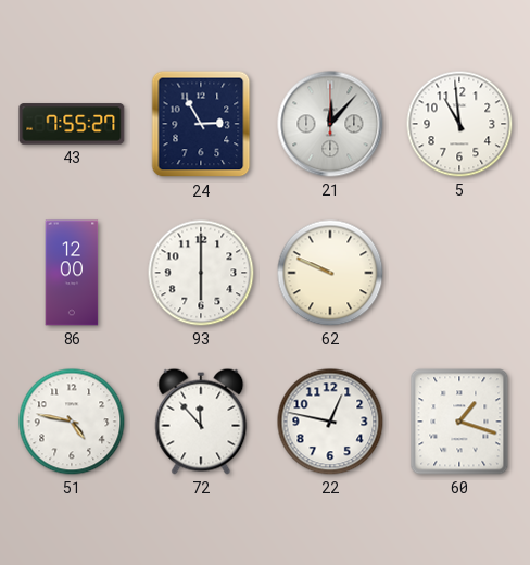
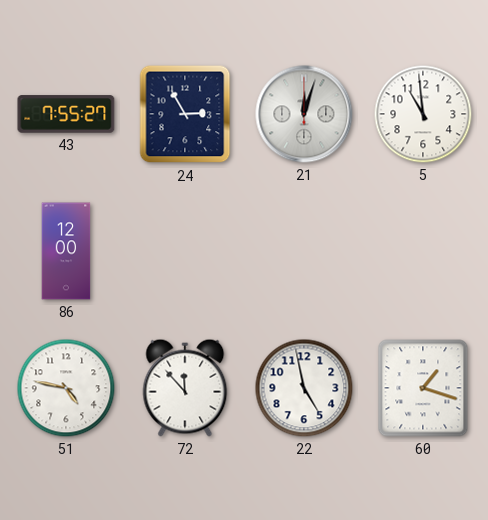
21: 12:07 -> 12:03
93: 6:00 -> none
62: 9:49 -> none
22: 12:47 -> 4:58
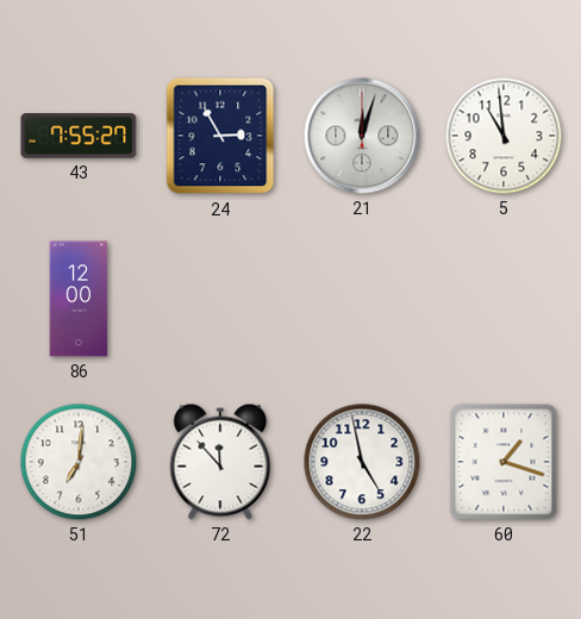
51: 4:47 -> 7:01
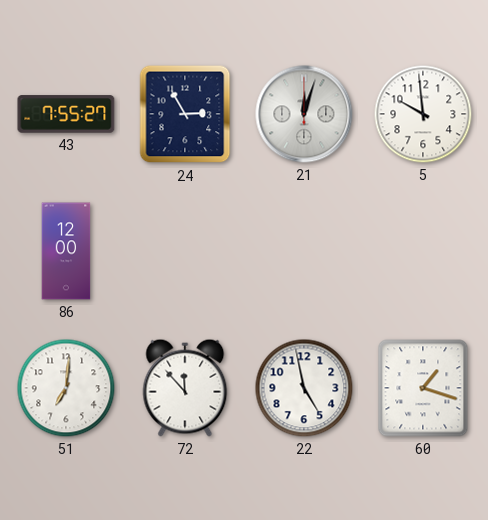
5: 10:59 -> 9:59
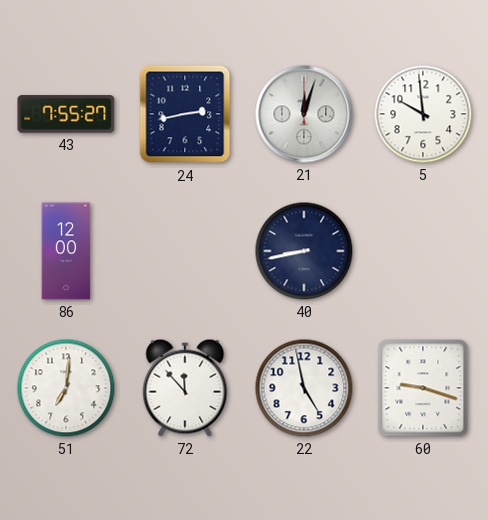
24: 2:55 -> 2:43
40: none -> 8:43
60: 1:18 -> 9:18
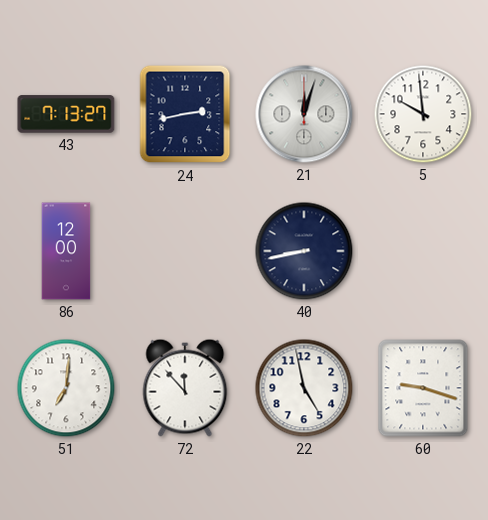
43: 7:55 -> 7:13
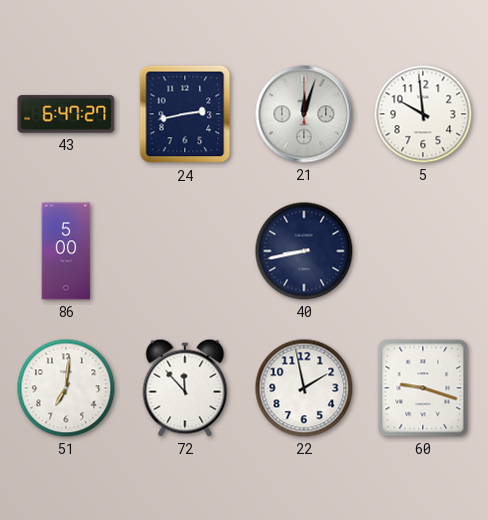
43: 7:13 -> 6:47
86: 12:00 -> 5:00
22: 4:58 -> 1:58
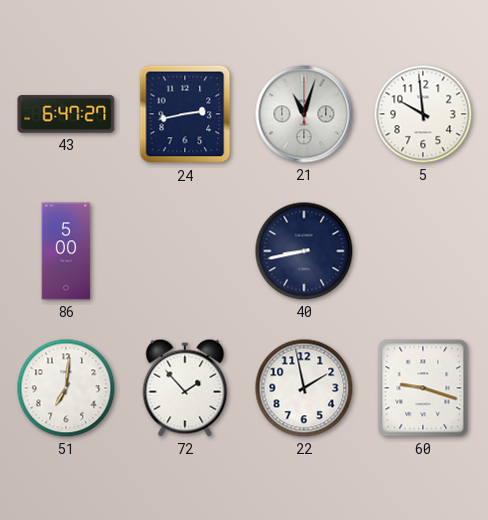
21: 12:03 -> 11:03
72: 11:53 -> 1:53
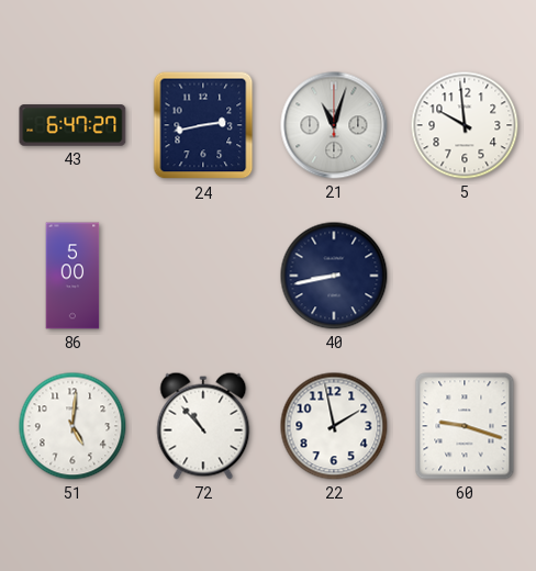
51: 7:01 -> 5:01
72: 1:53 -> 10:53
